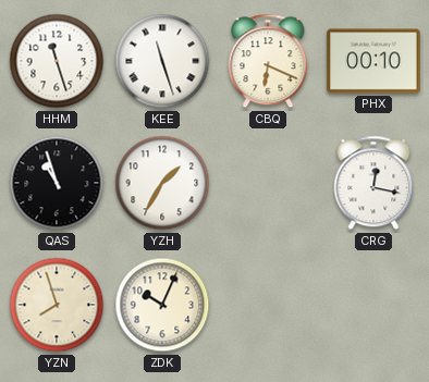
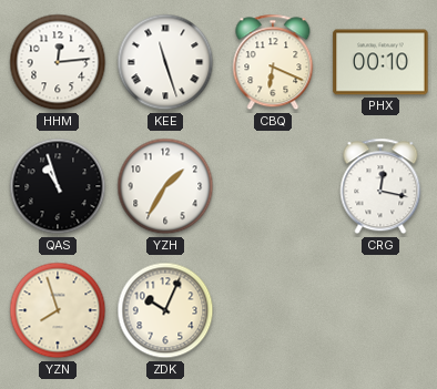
HHM: 11:27 -> 12:14
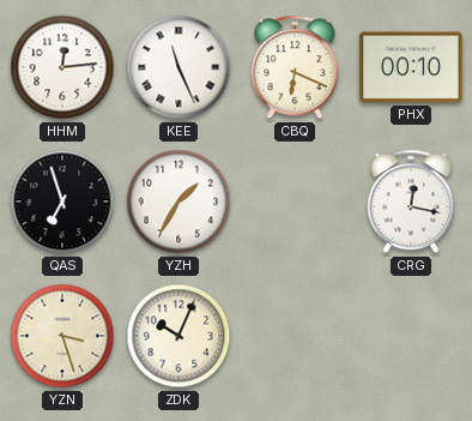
KEE: 11:27 -> 11:26
QAS: 10:57 -> 6:57
YZN: 7:57 -> 3:27
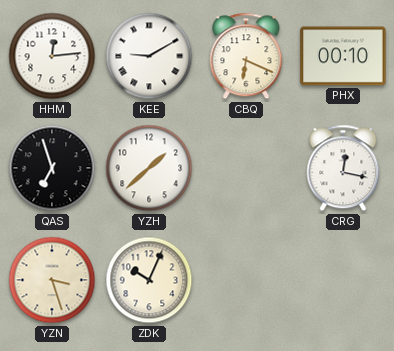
KEE: 11:26 -> 9:10
YZH: 1:35 -> 1:38
